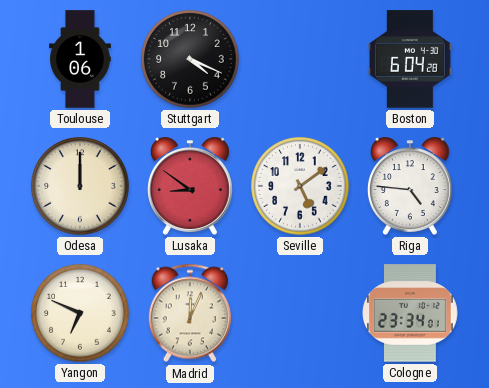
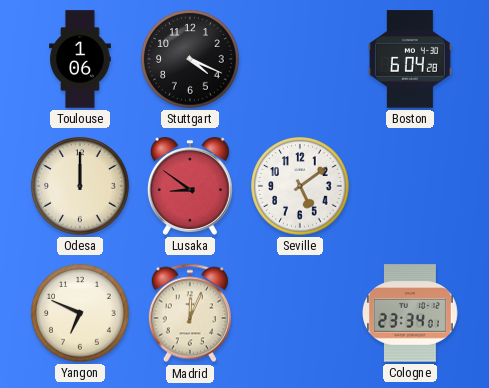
Riga: 4:46 -> none
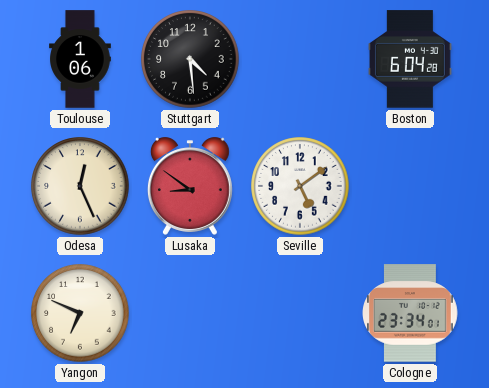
Stuttgart: 4:19 -> 4:29
Odesa: 12:00 -> 12:26
Madrid: 12:04 -> none
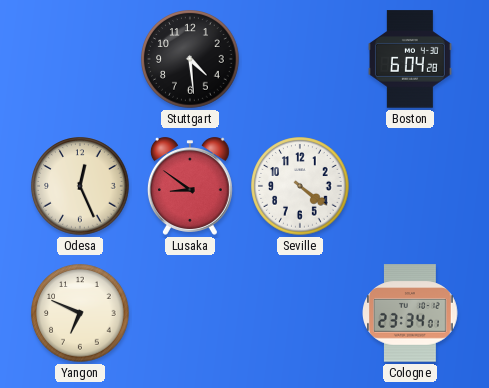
Toulouse: 1:06 -> none
Seville: 5:09 -> 4:21
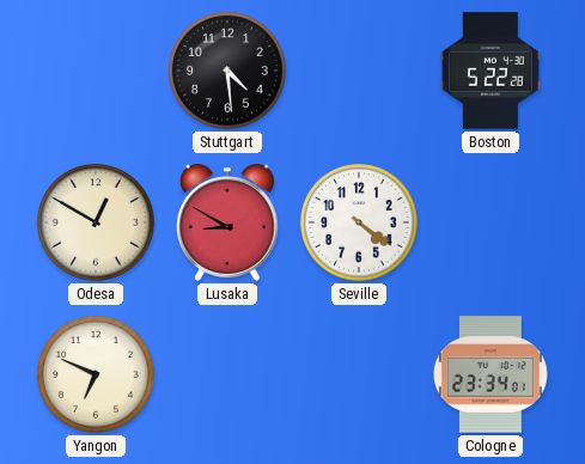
Boston: 6:04 -> 5:22
Odesa: 12:26 -> 12:50
Lusaka: 8:51 -> 8:50
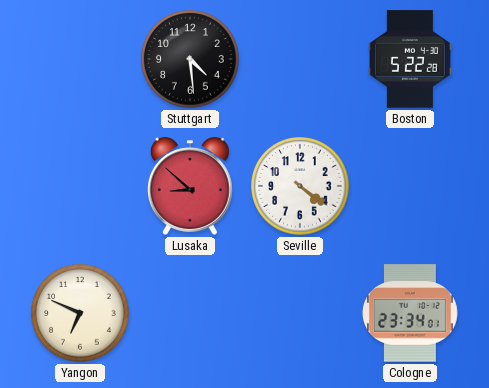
Odesa: 12:50 -> none
Lusaka: 8:50 -> 8:52
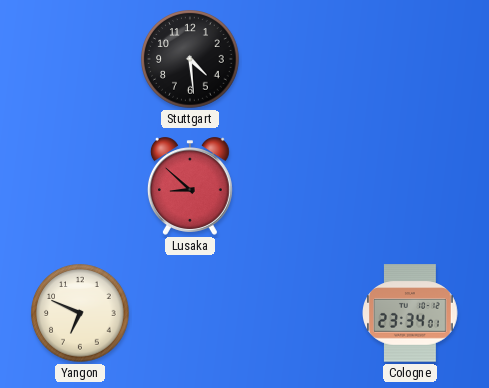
Boston: 5:22 -> none
Seville: 4:21 -> none
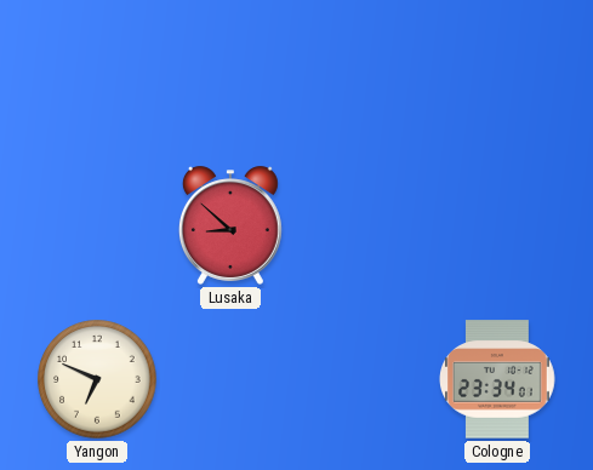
Stuttgart: 4:29 -> none
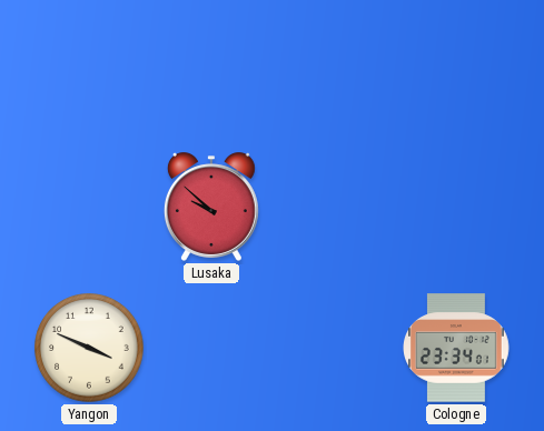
Lusaka: 8:52 -> 9:52
Yangon: 6:49 -> 3:49
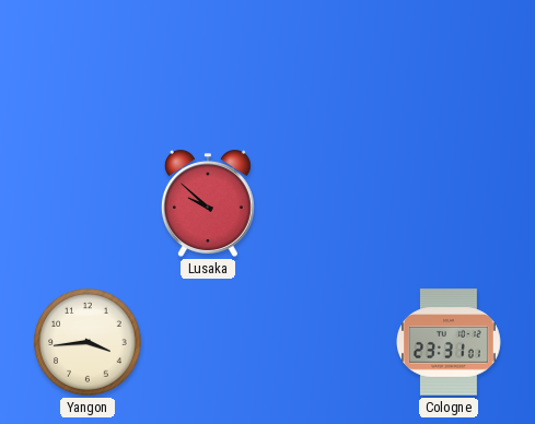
Yangon: 3:49 -> 3:44
Cologne: 23:34 -> 23:31
